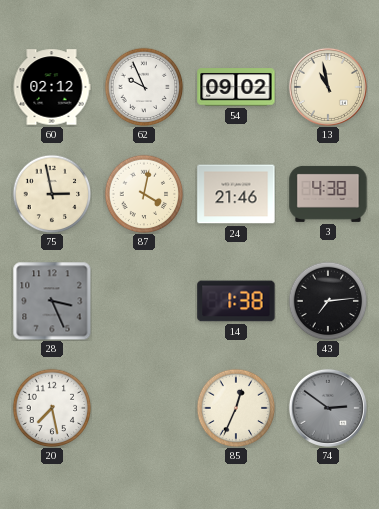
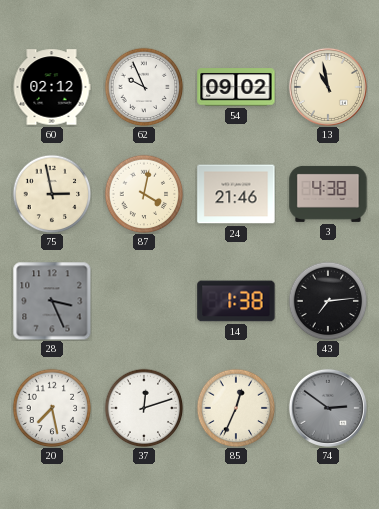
37: none -> 12:12
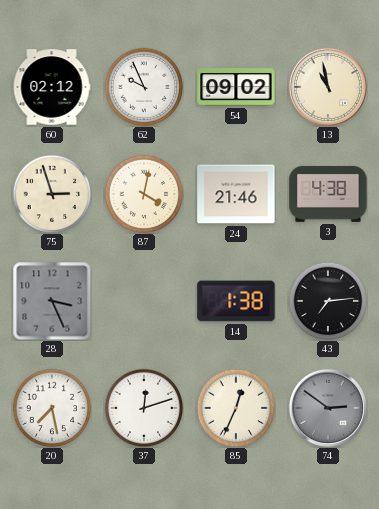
75: 2:58 -> 2:57
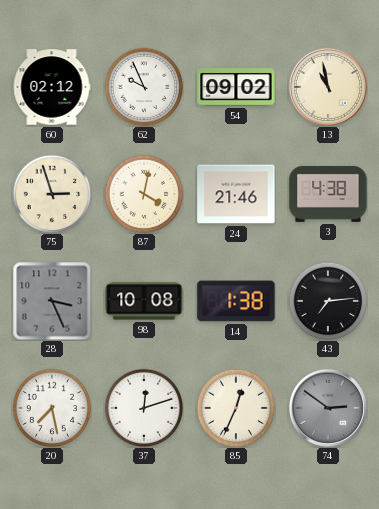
98: none -> 10:08
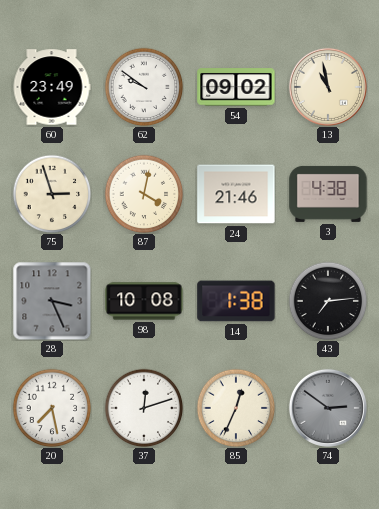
60: 02:12 -> 23:49
62: 9:56 -> 9:51
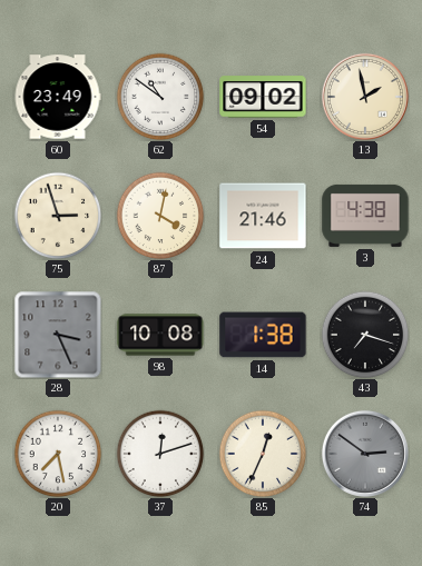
62: 9:51 -> 10:51
13: 10:58 -> 1:58
43: 7:14 -> 7:18
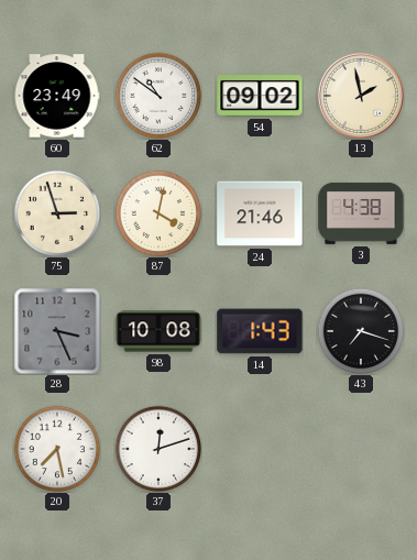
14: 1:38 -> 1:43
85: 12:34 -> none
74: 2:51 -> none
